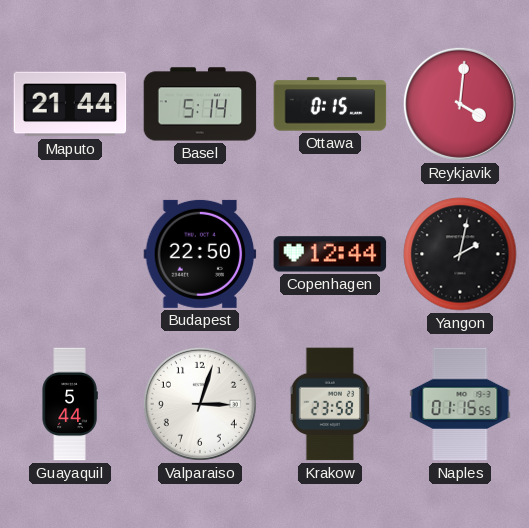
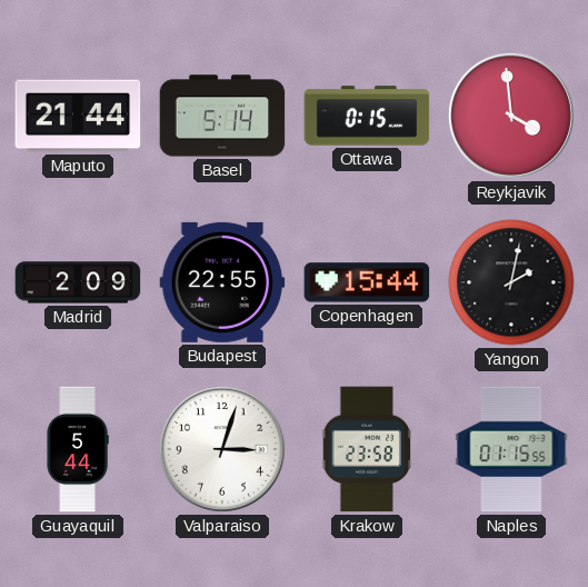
Reykjavik: 4:01 -> 3:59
Madrid: none -> 2:09
Budapest: 22:50 -> 22:55
Copenhagen: 12:44 -> 15:44
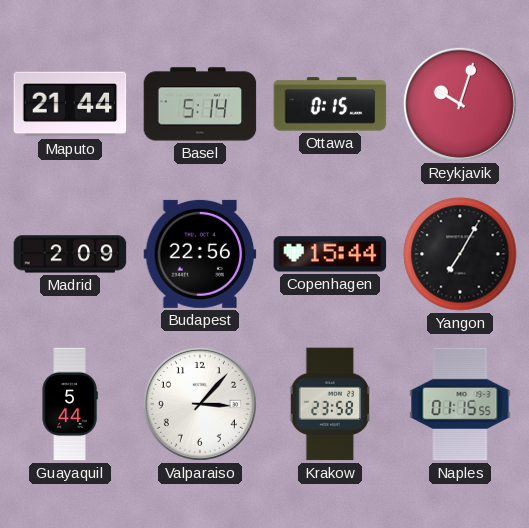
Reykjavik: 3:59 -> 10:03
Budapest: 22:55 -> 22:56
Yangon: 2:02 -> 7:05
Valparaiso: 3:03 -> 3:07
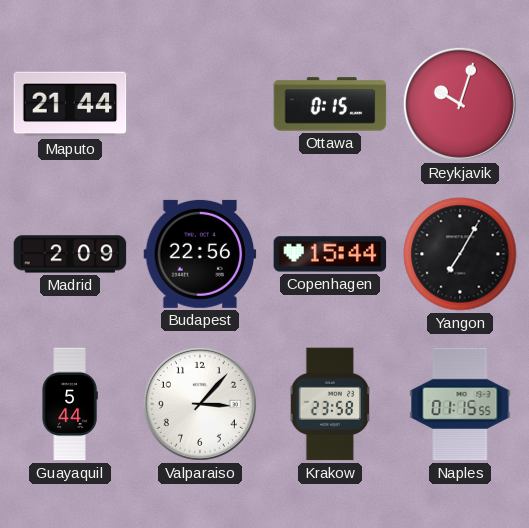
Basel: 5:14 -> none
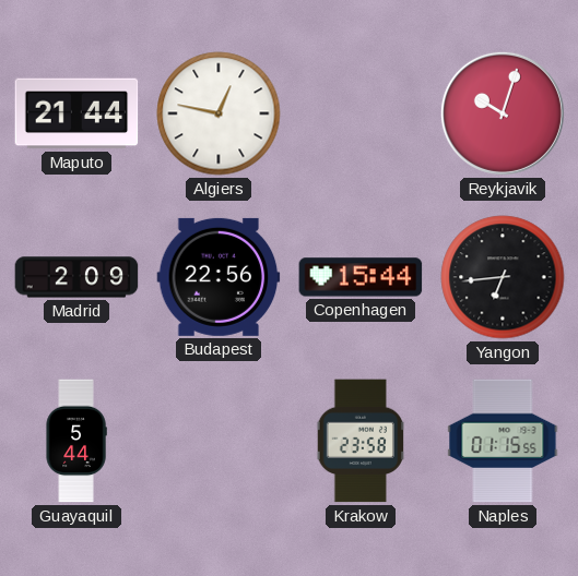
Algiers: none -> 12:47
Ottawa: 0:15 -> none
Yangon: 7:05 -> 6:44
Valparaiso: 3:07 -> none
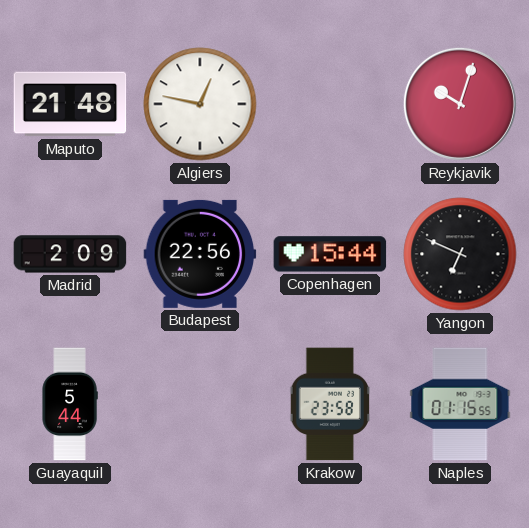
Maputo: 21:44 -> 21:48
Yangon: 6:44 -> 6:49
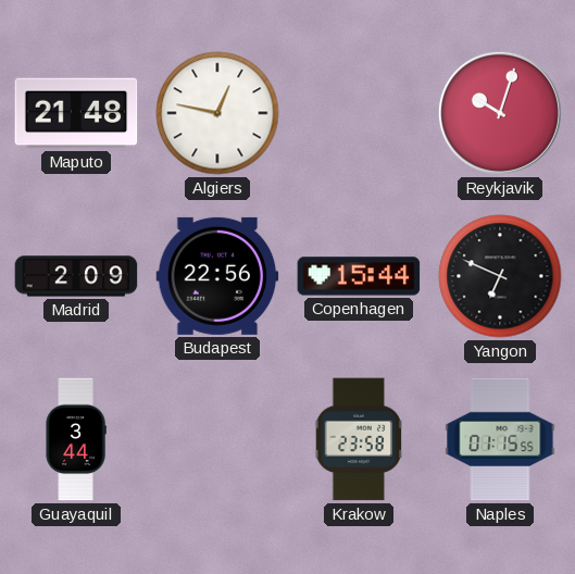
Guayaquil: 5:44 -> 3:44
